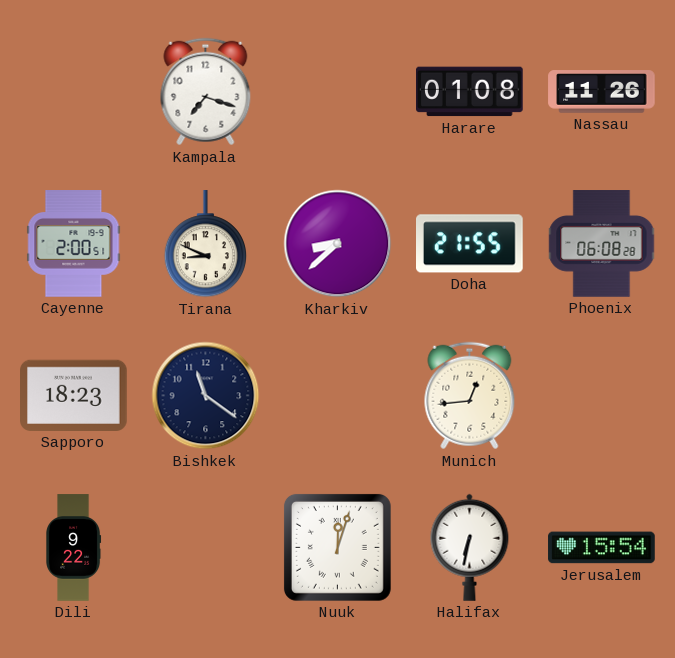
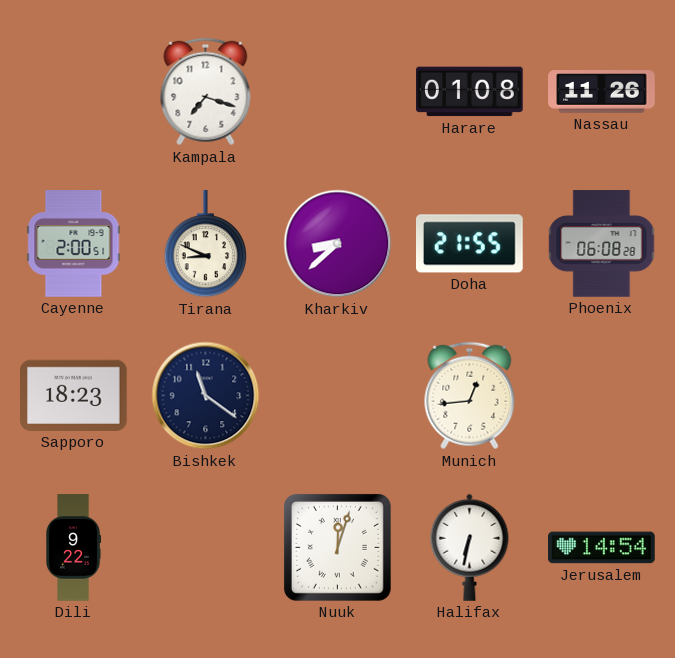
Jerusalem: 15:54 -> 14:54
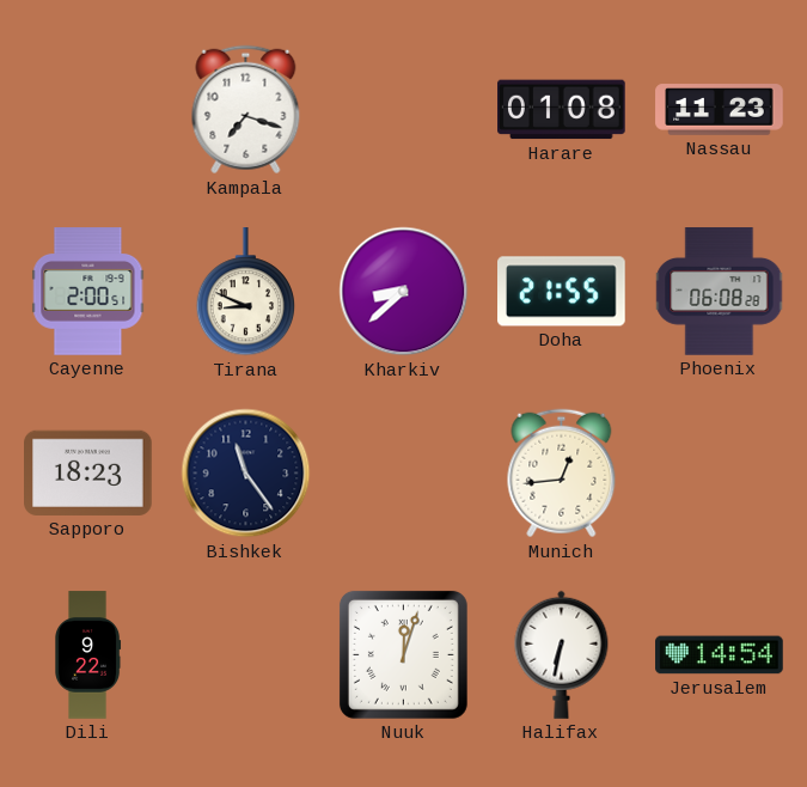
Nassau: 11:26 -> 11:23
Bishkek: 11:21 -> 11:24
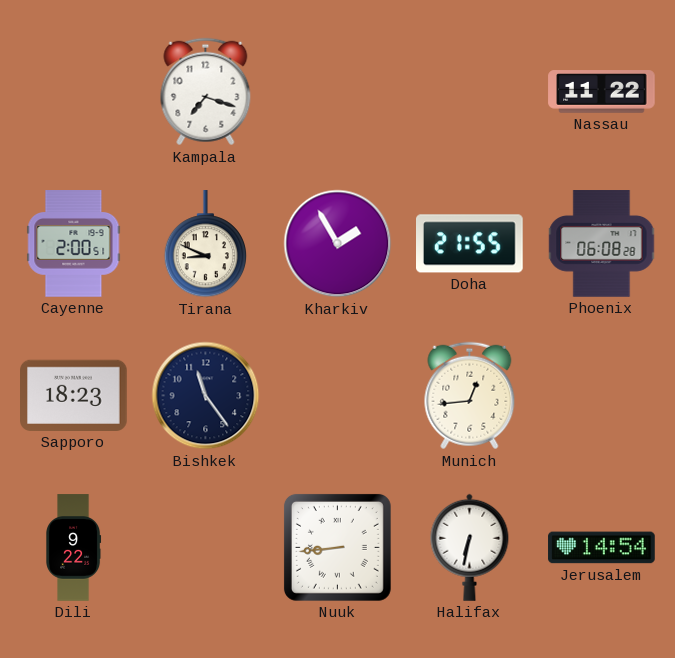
Harare: 01:08 -> none
Nassau: 11:23 -> 11:22
Kharkiv: 8:38 -> 1:55
Nuuk: 12:03 -> 8:44
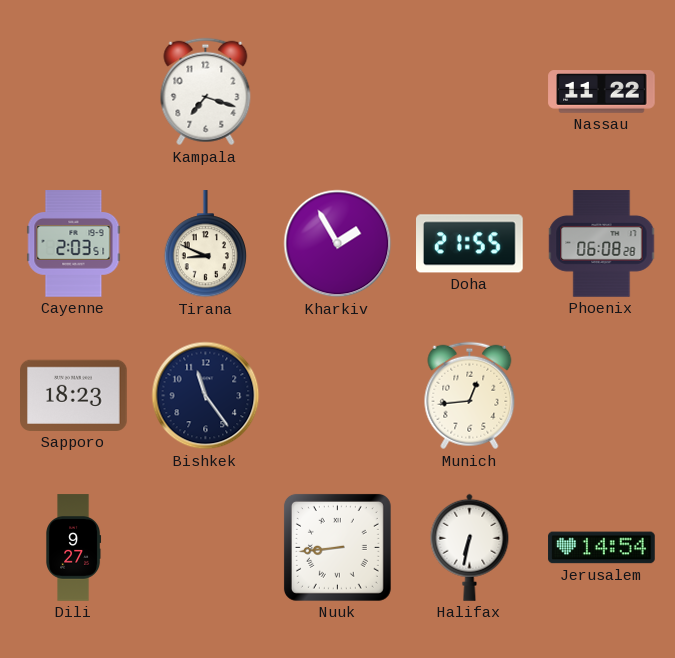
Cayenne: 2:00 -> 2:03
Dili: 9:22 -> 9:27
